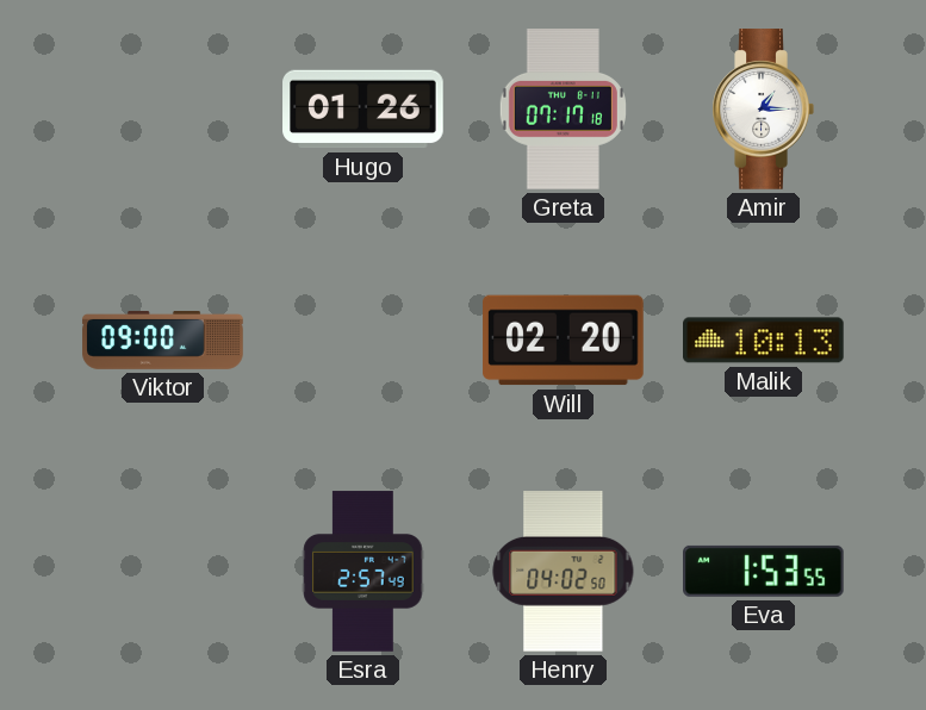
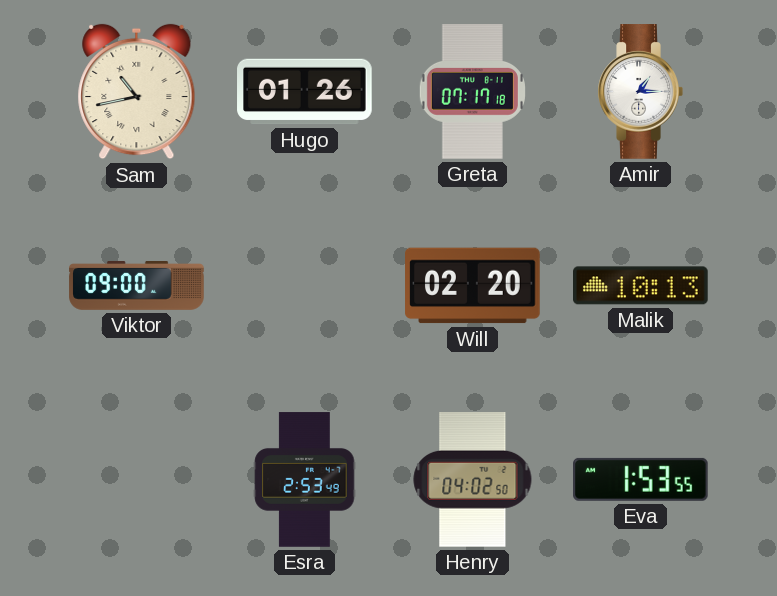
Sam: none -> 10:43
Esra: 2:57 -> 2:53
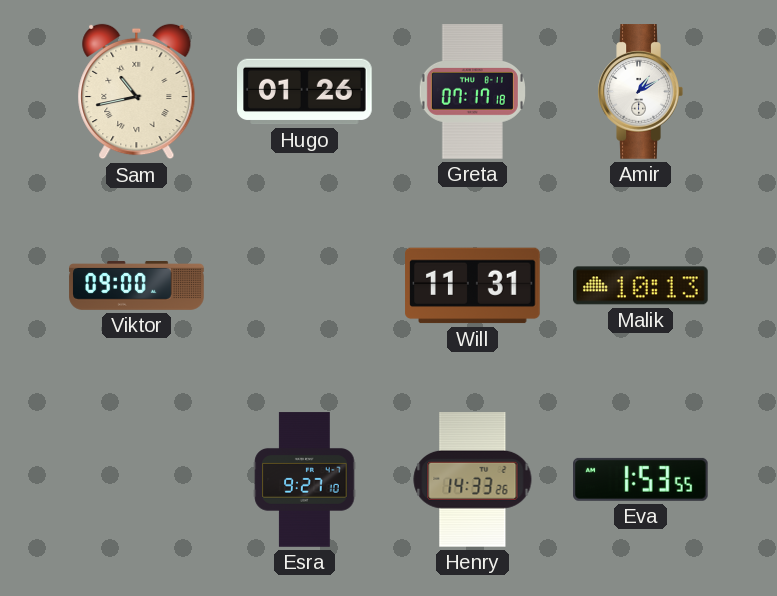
Amir: 1:15 -> 1:10
Will: 02:20 -> 11:31
Esra: 2:53 -> 9:27
Henry: 04:02 -> 14:33
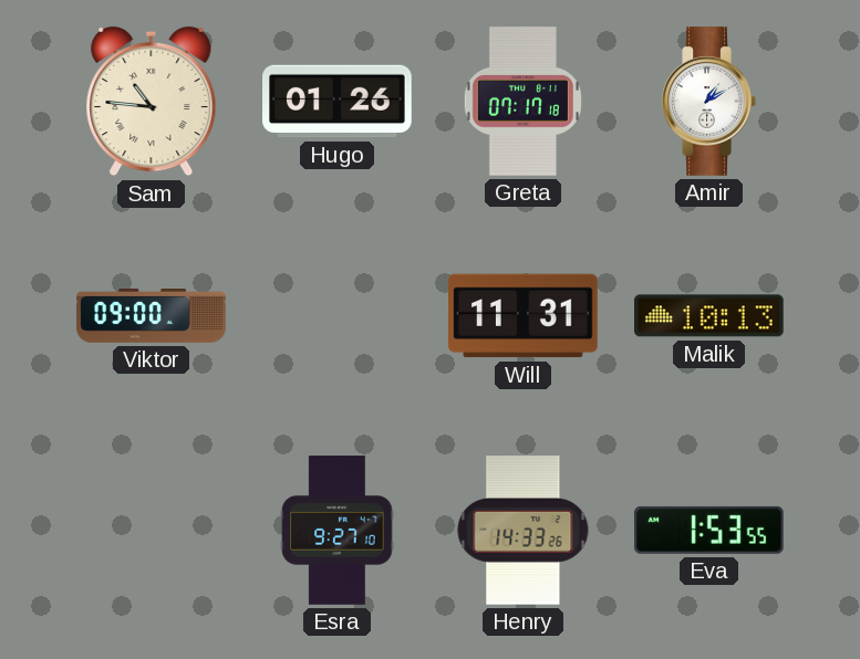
Sam: 10:43 -> 10:46
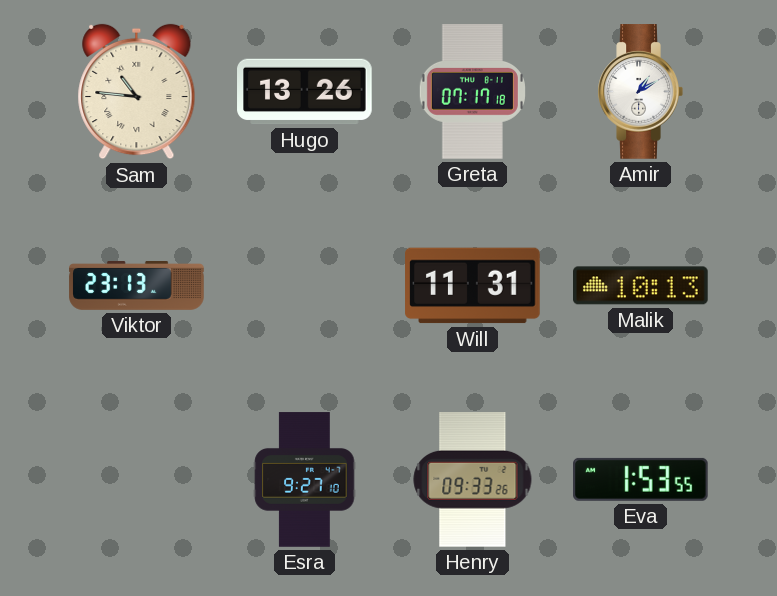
Hugo: 01:26 -> 13:26
Viktor: 09:00 -> 23:13
Henry: 14:33 -> 09:33
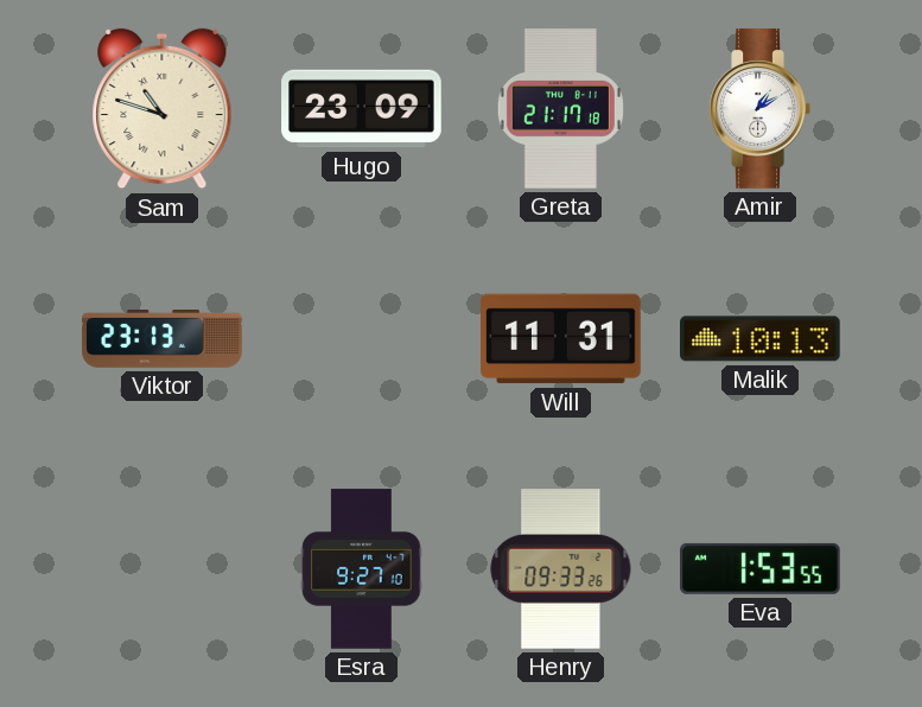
Sam: 10:46 -> 10:48
Hugo: 13:26 -> 23:09
Greta: 07:17 -> 21:17
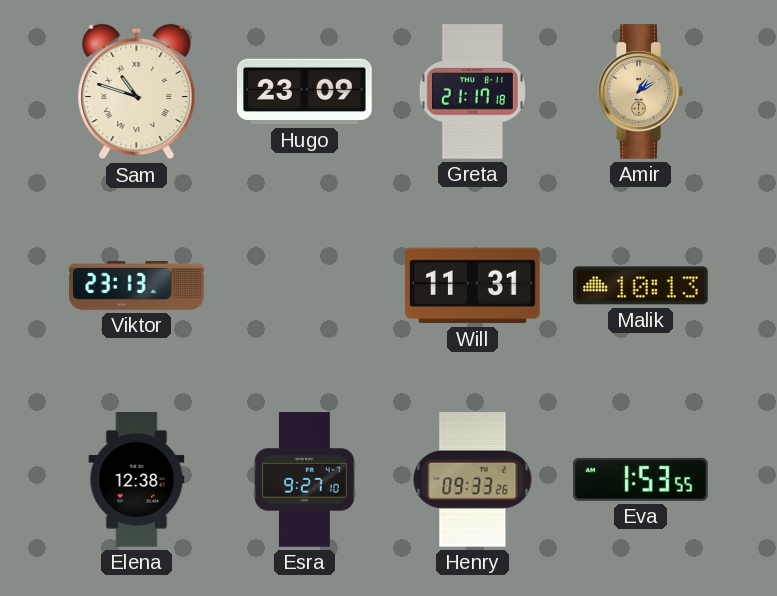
Amir dial: white -> champagne
Elena: none -> 12:38
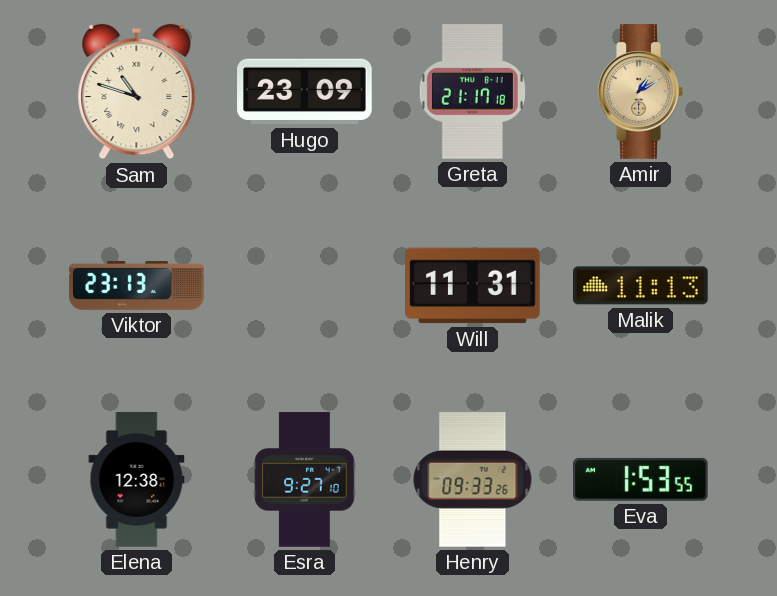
Malik: 10:13 -> 11:13
